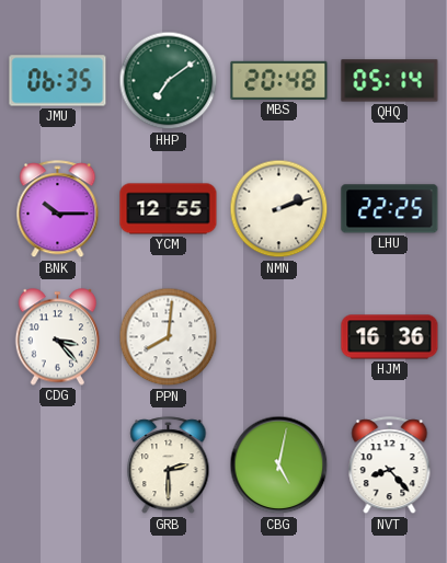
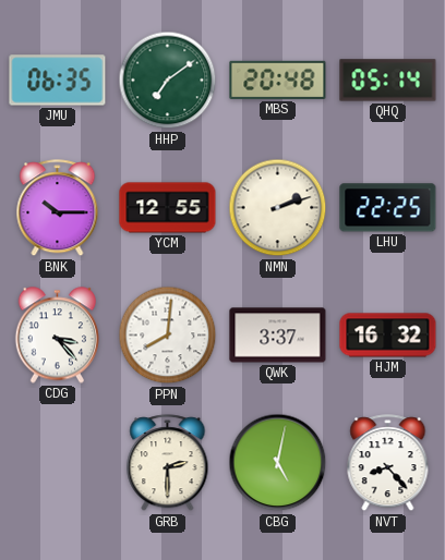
QWK: none -> 3:37
HJM: 16:36 -> 16:32
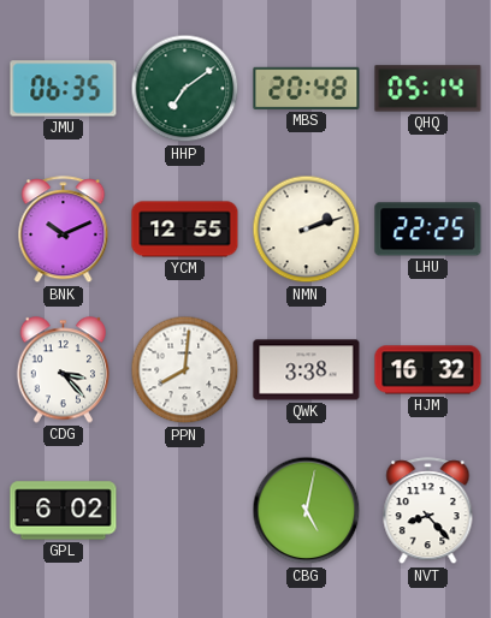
BNK: 10:15 -> 10:11
QWK: 3:37 -> 3:38
GPL: none -> 6:02
GRB: 2:30 -> none
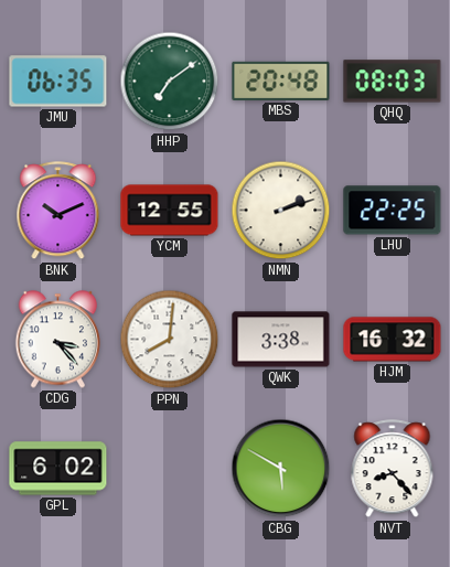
QHQ: 05:14 -> 08:03
CBG: 5:02 -> 5:50
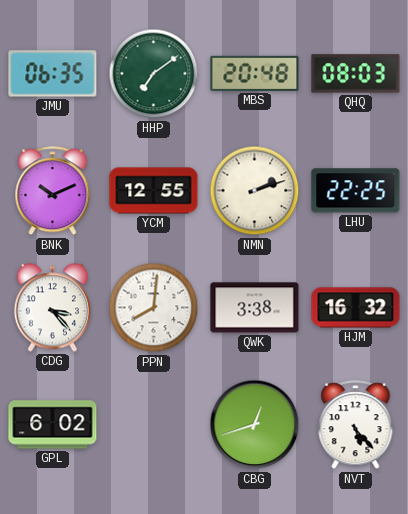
CBG: 5:50 -> 12:42
NVT: 8:23 -> 5:23
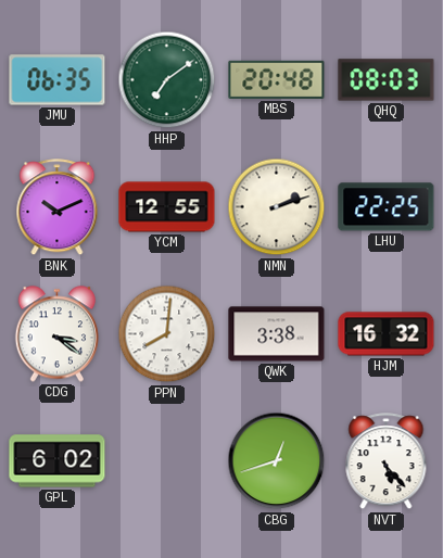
CDG: 3:23 -> 3:21
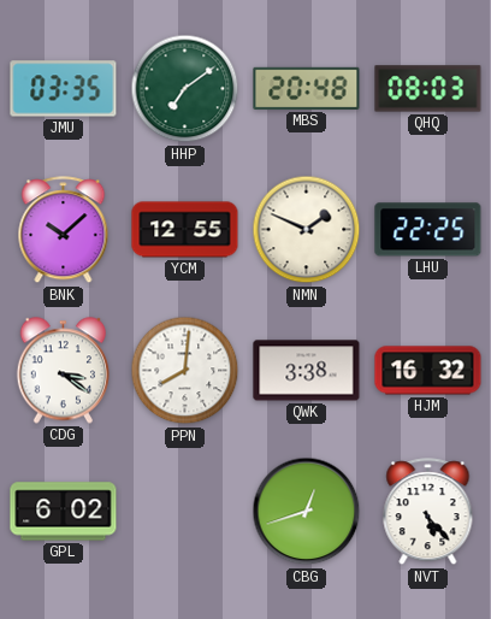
JMU: 06:35 -> 03:35
BNK: 10:11 -> 10:08
NMN: 2:12 -> 1:49
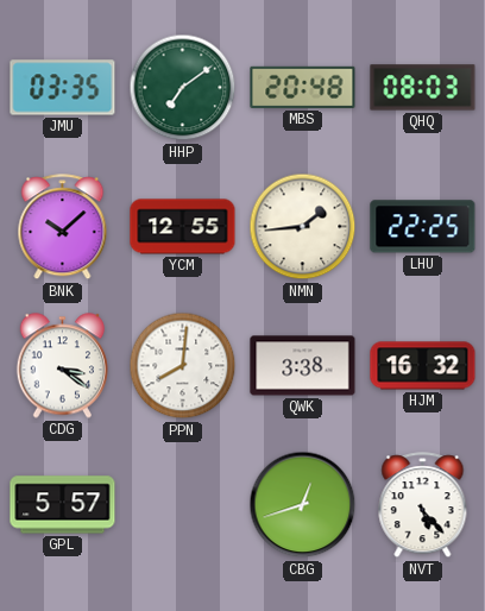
NMN: 1:49 -> 1:44
GPL: 6:02 -> 5:57
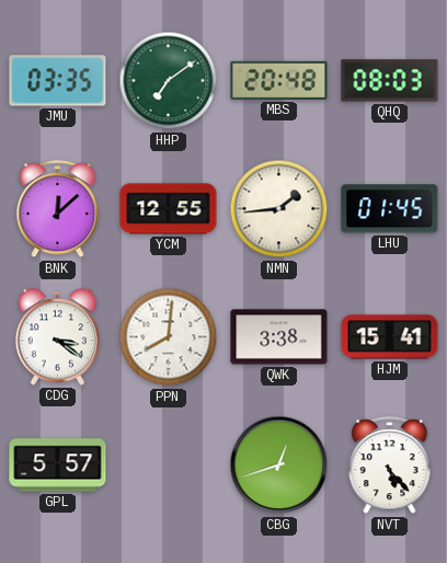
BNK: 10:08 -> 12:08
LHU: 22:25 -> 01:45
HJM: 16:32 -> 15:41
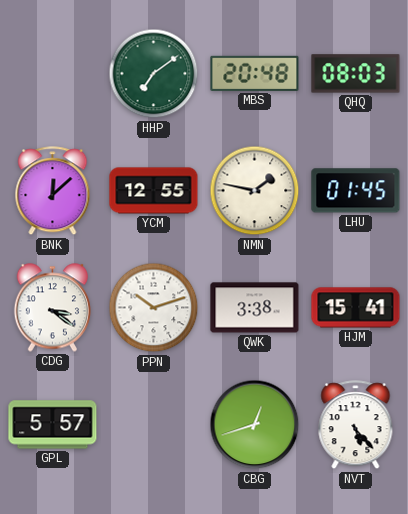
JMU: 03:35 -> none
NMN: 1:44 -> 1:47
PPN: 8:01 -> 10:12
